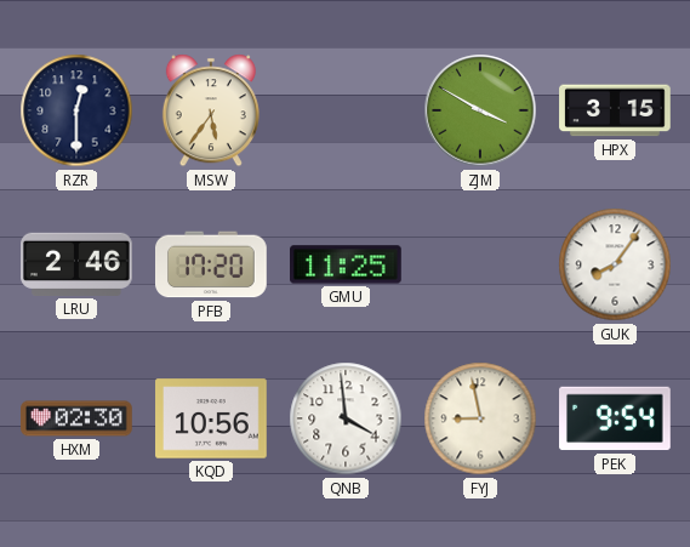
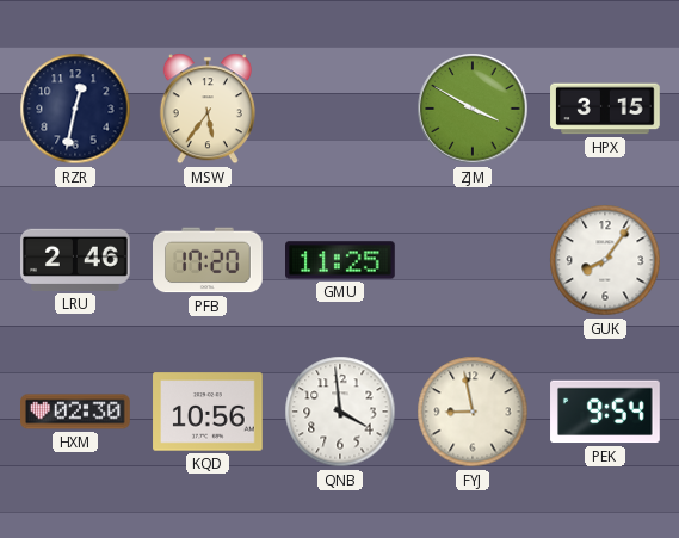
RZR: 12:30 -> 12:32
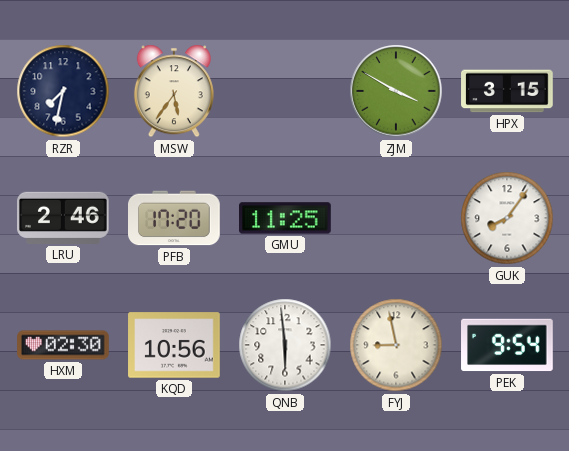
RZR: 12:32 -> 7:32
QNB: 3:59 -> 5:59
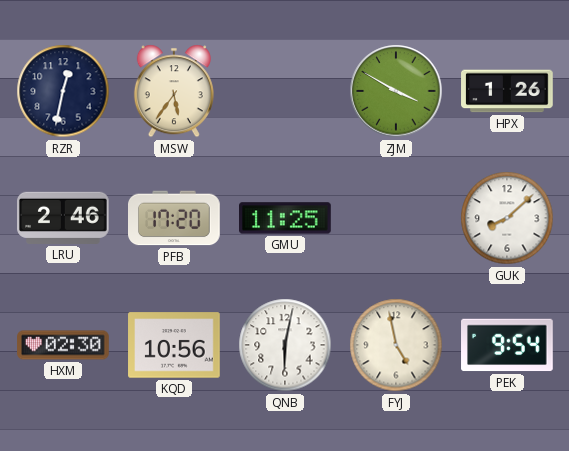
RZR: 7:32 -> 12:32
HPX: 3:15 -> 1:26
GUK: 8:06 -> 8:08
QNB: 5:59 -> 6:02
FYJ: 8:58 -> 4:58
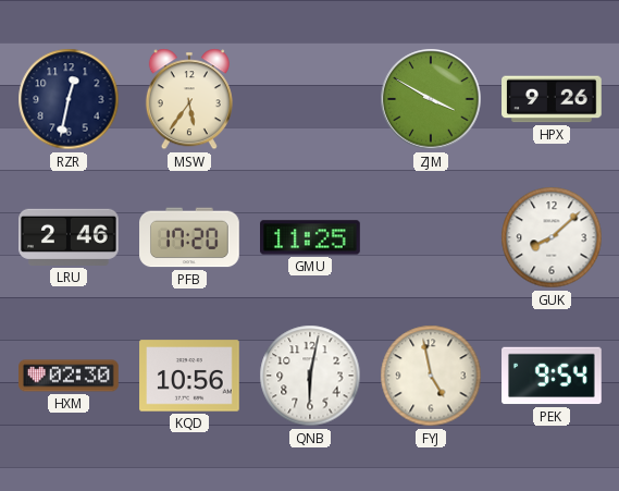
HPX: 1:26 -> 9:26
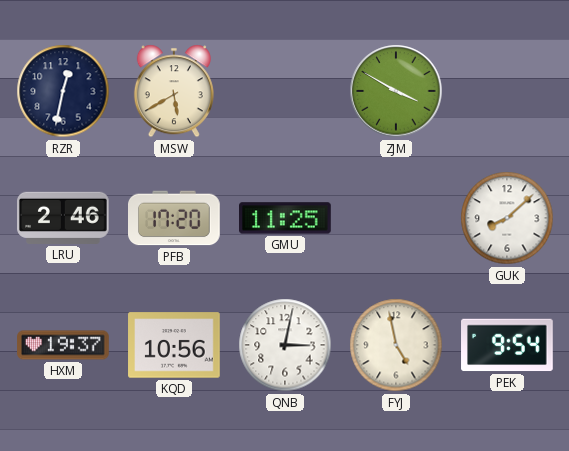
MSW: 5:36 -> 5:40
HPX: 9:26 -> none
HXM: 02:30 -> 19:37
QNB: 6:02 -> 3:02
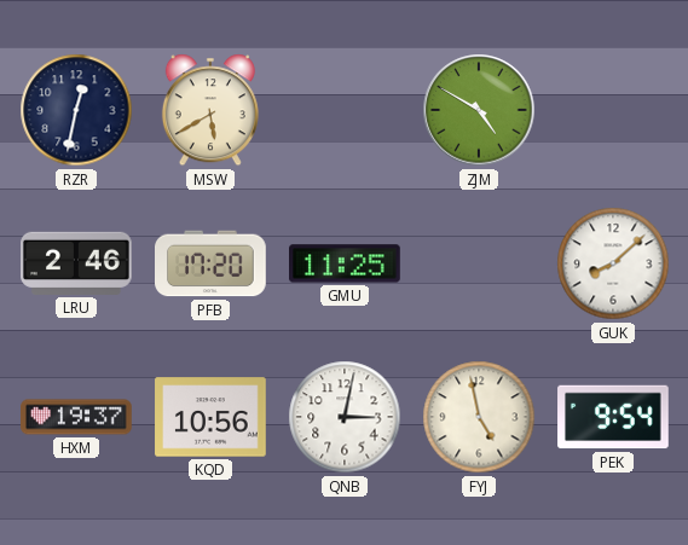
ZJM: 3:50 -> 4:50
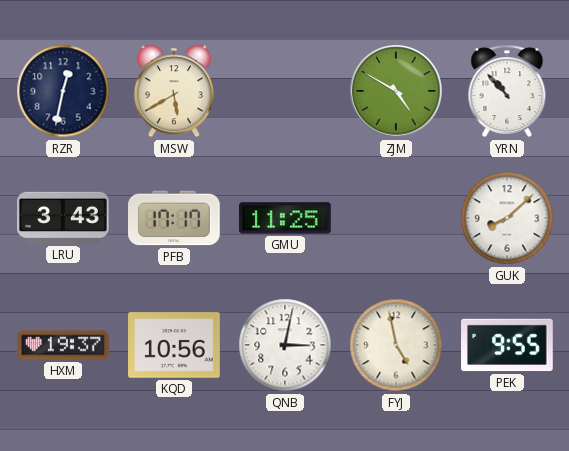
YRN: none -> 10:53
LRU: 2:46 -> 3:43
PFB: 17:20 -> 17:17
PEK: 9:54 -> 9:55
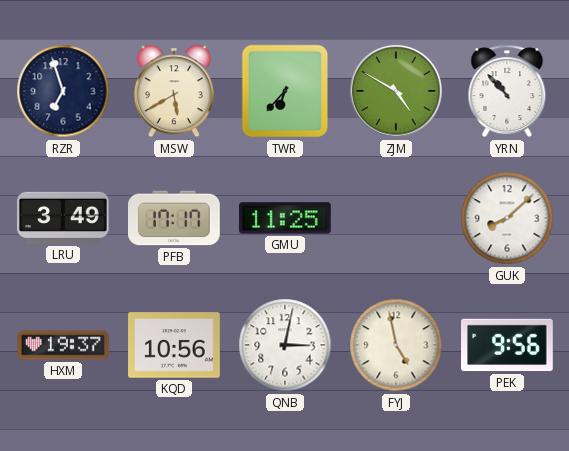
RZR: 12:32 -> 6:57
TWR: none -> 6:37
LRU: 3:43 -> 3:49
PEK: 9:55 -> 9:56
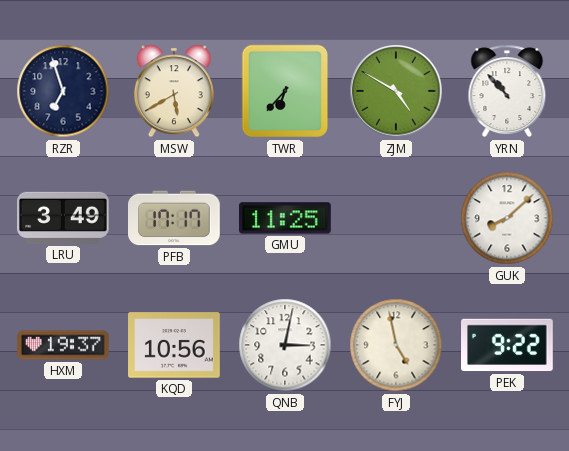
PEK: 9:56 -> 9:22
